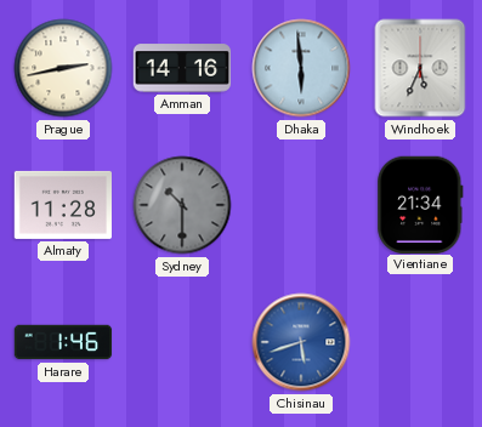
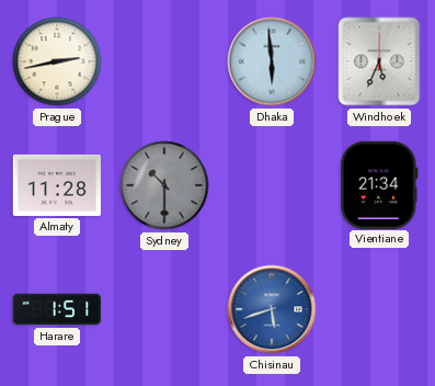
Amman: 14:16 -> none
Harare: 1:46 -> 1:51
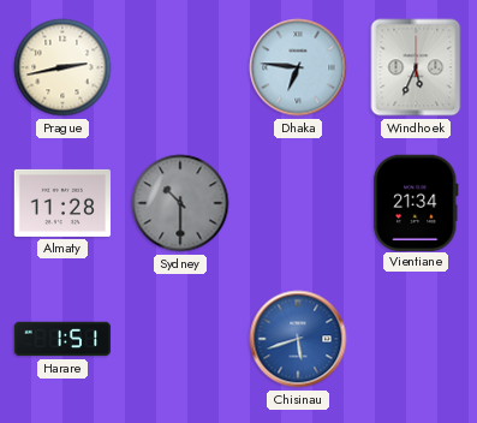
Dhaka: 5:59 -> 6:46
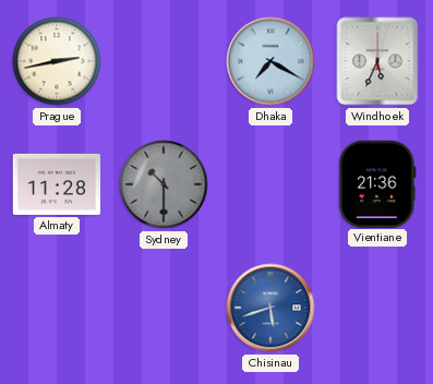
Dhaka: 6:46 -> 7:20
Vientiane: 21:34 -> 21:36
Harare: 1:51 -> none
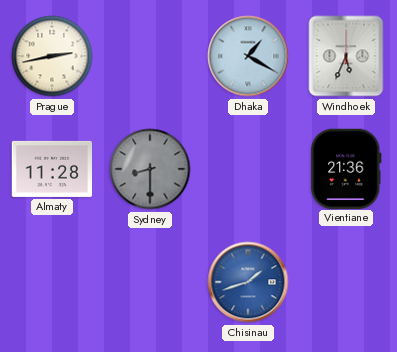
Dhaka: 7:20 -> 1:20
Sydney: 10:30 -> 8:30
Chisinau: 5:42 -> 1:42
